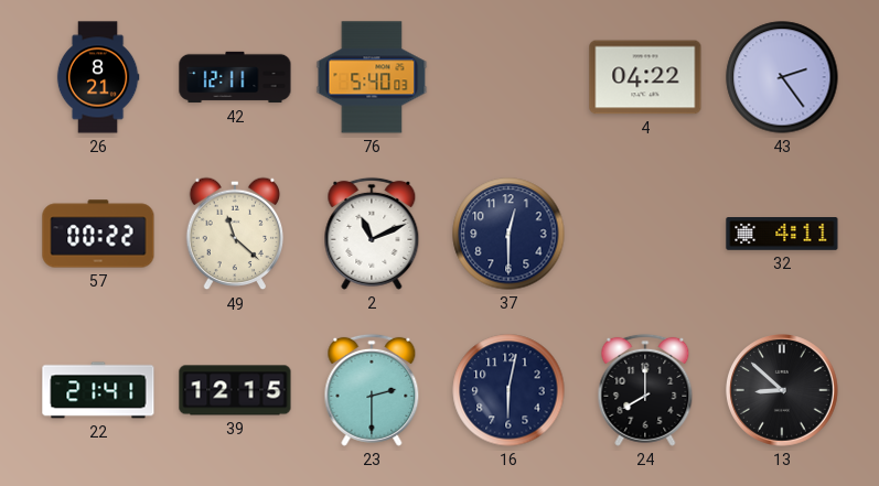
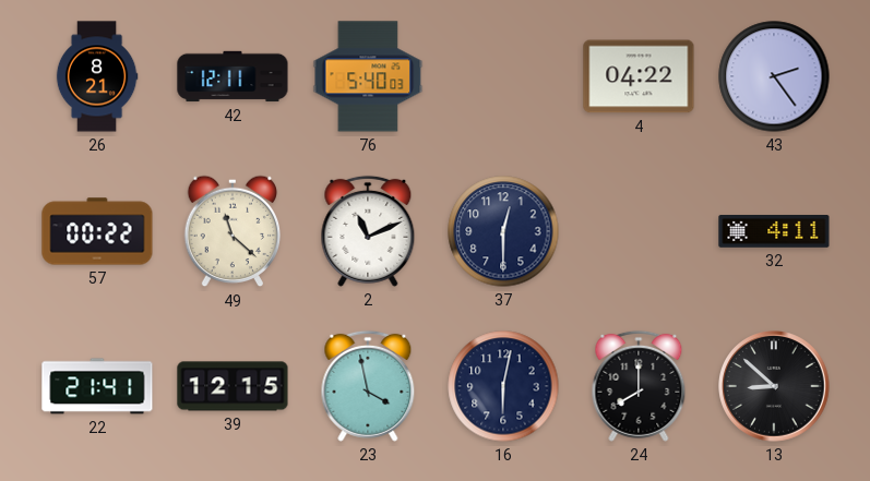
23: 2:30 -> 3:58
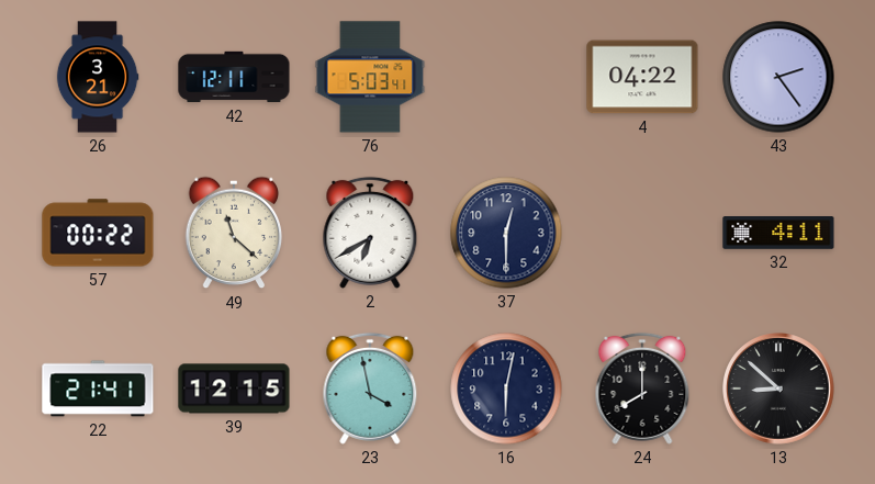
26: 8:21 -> 3:21
76: 5:40 -> 5:03
2: 11:11 -> 6:40
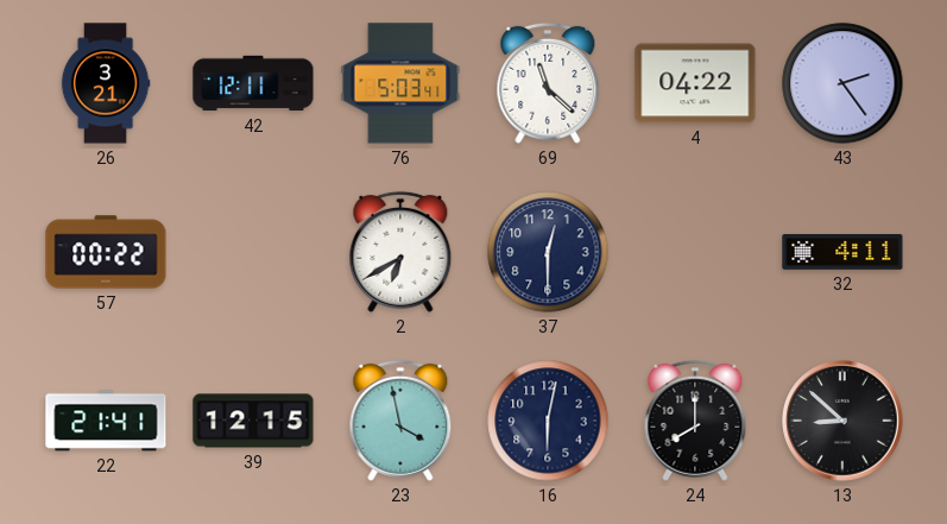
69: none -> 11:22
49: 11:22 -> none
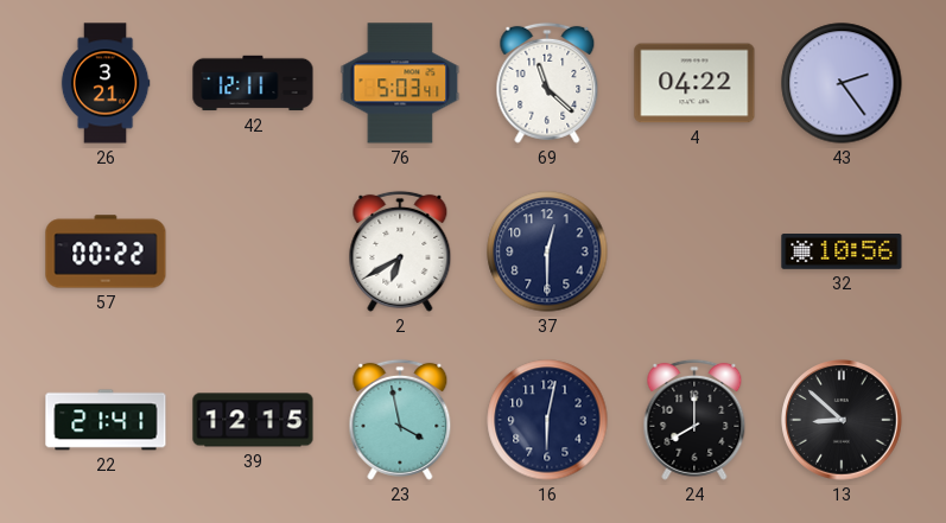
32: 4:11 -> 10:56
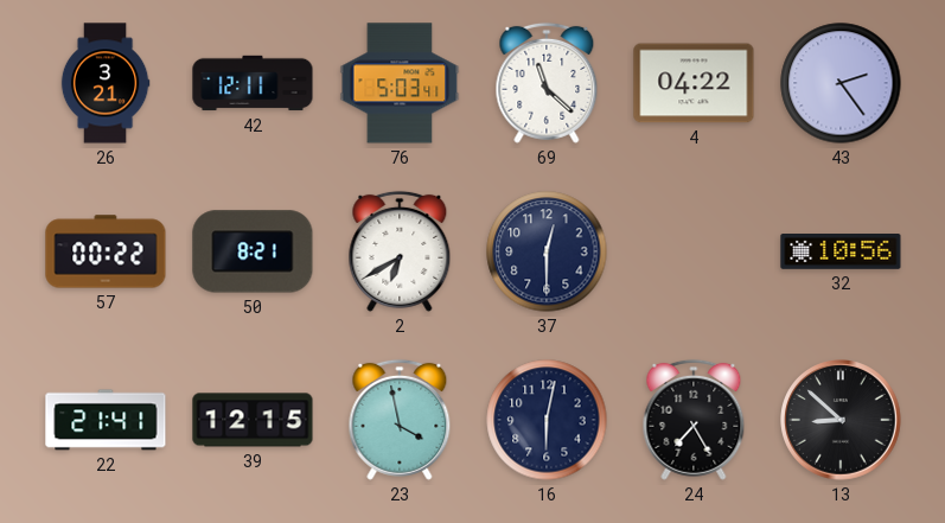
50: none -> 8:21
24: 8:00 -> 7:25
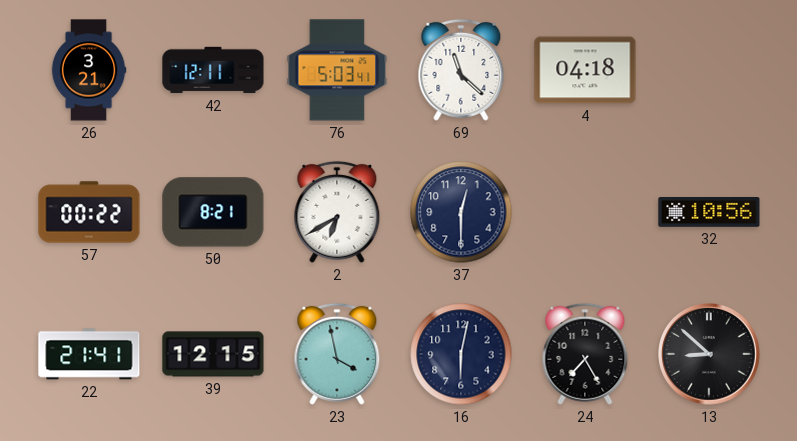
4: 04:22 -> 04:18
43: 2:24 -> none
